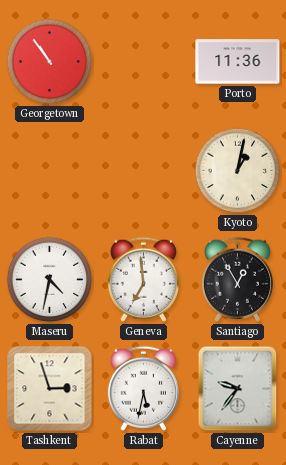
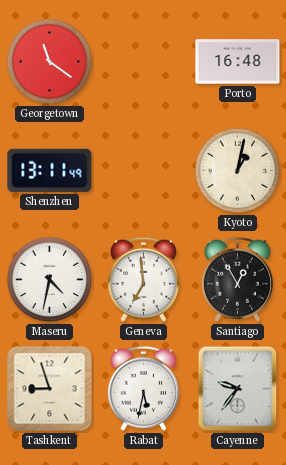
Georgetown: 10:54 -> 11:21
Porto: 11:36 -> 16:48
Shenzhen: none -> 13:11
Tashkent: 2:57 -> 8:57
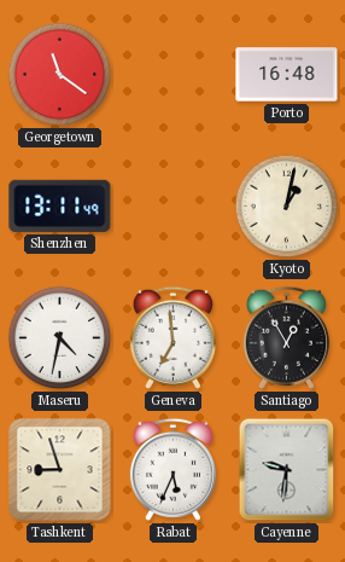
Rabat: 5:32 -> 5:34
Cayenne: 9:36 -> 9:31
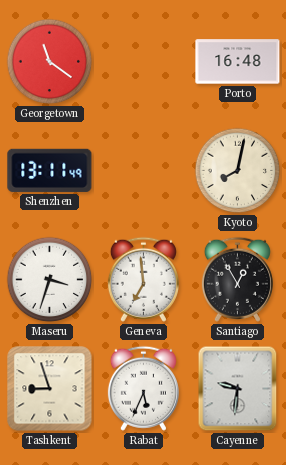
Kyoto: 1:02 -> 8:02
Maseru: 4:32 -> 3:33
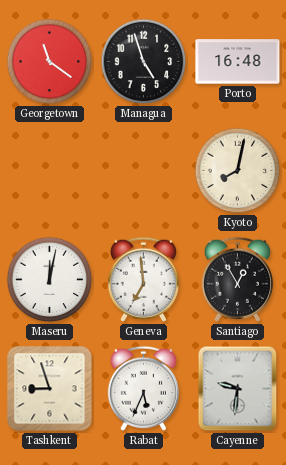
Managua: none -> 4:57
Shenzhen: 13:11 -> none
Maseru: 3:33 -> 12:02
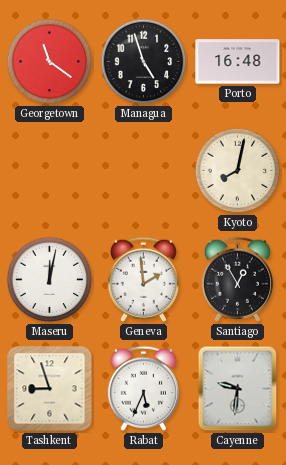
Geneva: 6:59 -> 1:59
